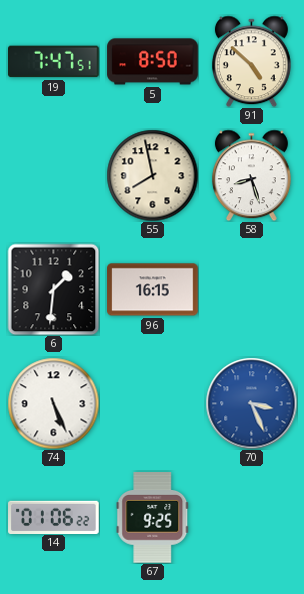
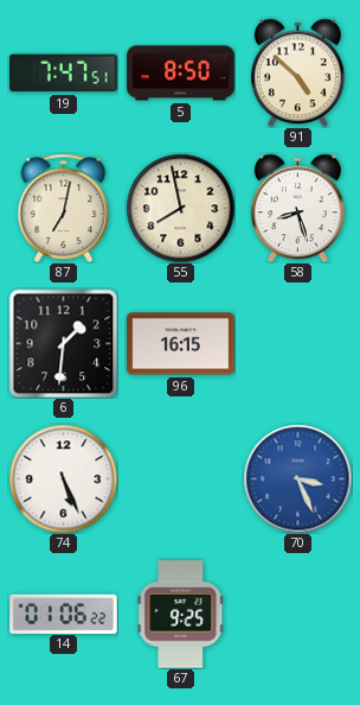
87: none -> 7:02
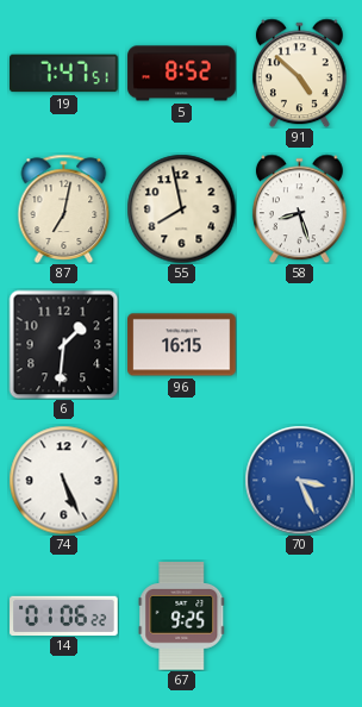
5: 8:50 -> 8:52
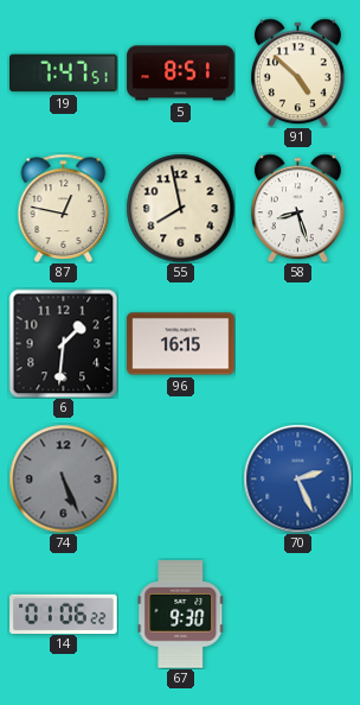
5: 8:52 -> 8:51
87: 7:02 -> 12:47
74 dial: white -> grey
70: 3:26 -> 2:26
67: 9:25 -> 9:30
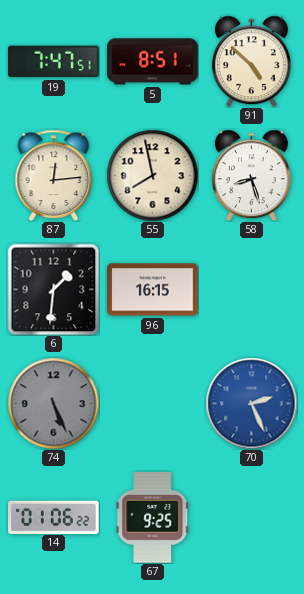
87: 12:47 -> 12:14
67: 9:30 -> 9:25
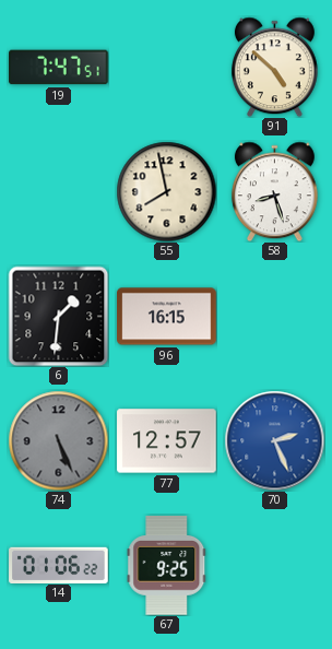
5: 8:51 -> none
87: 12:14 -> none
77: none -> 12:57
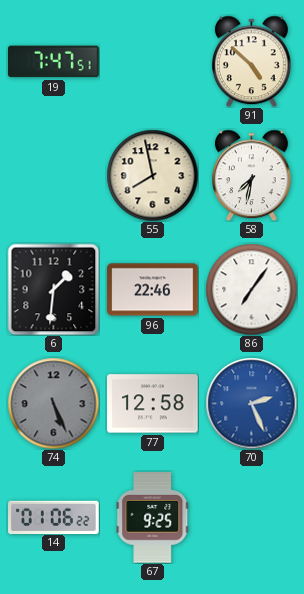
58: 8:27 -> 7:32
96: 16:15 -> 22:46
86: none -> 7:06
77: 12:57 -> 12:58
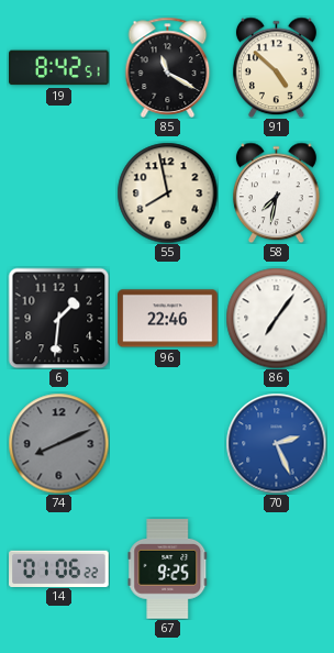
19: 7:47 -> 8:42
85: none -> 11:20
74: 5:26 -> 8:11
77: 12:58 -> none
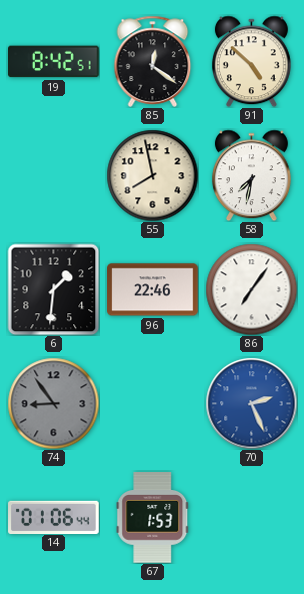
85: 11:20 -> 12:21
74: 8:11 -> 8:54
14: 01:06:22 -> 01:06:44
67: 9:25 -> 1:53
